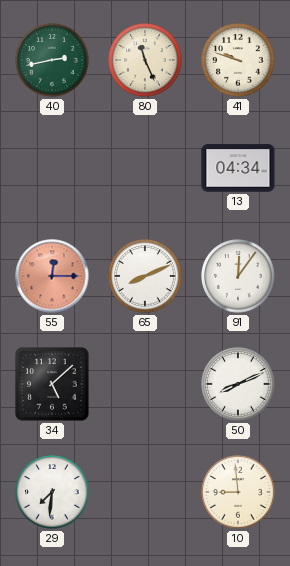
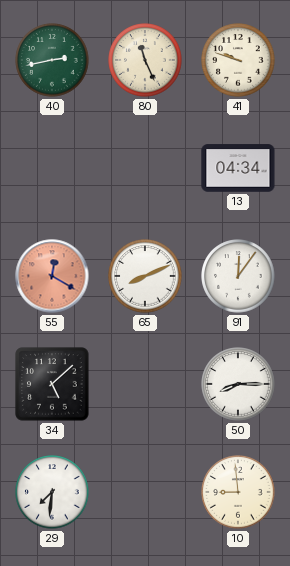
55: 12:15 -> 12:20
50: 8:11 -> 8:15
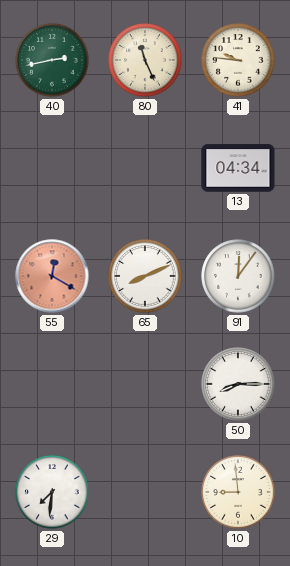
41: 9:48 -> 9:46
34: 5:08 -> none
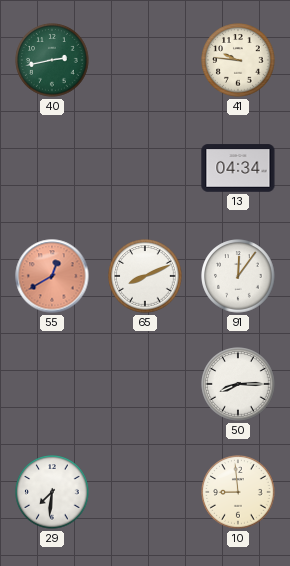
80: 11:26 -> none
55: 12:20 -> 12:40
